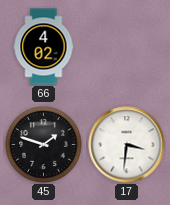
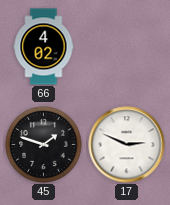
17: 3:31 -> 2:49
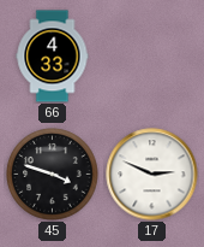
66: 4:02 -> 4:33
45: 1:48 -> 3:48
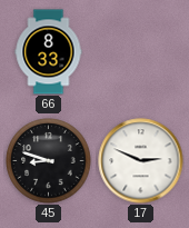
66: 4:33 -> 8:33
45: 3:48 -> 8:48
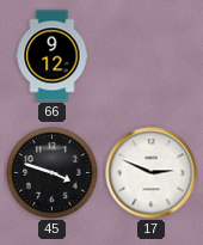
66: 8:33 -> 9:12
45: 8:48 -> 3:48
